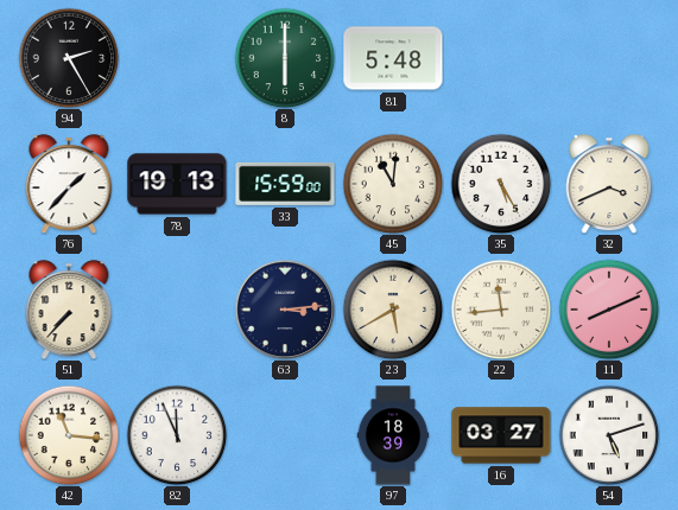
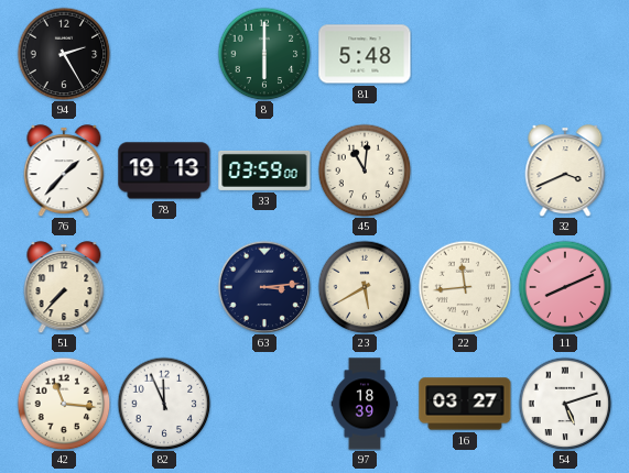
33: 15:59 -> 03:59
35: 5:25 -> none
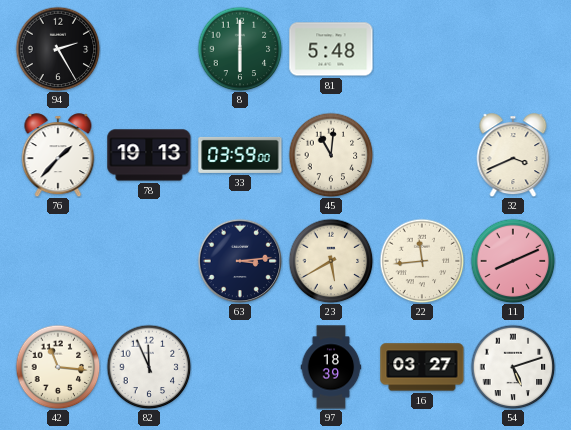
51: 7:37 -> none
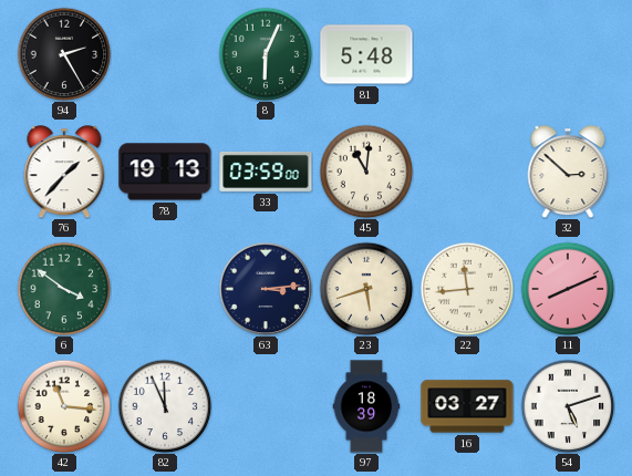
8: 6:00 -> 6:04
32: 3:41 -> 2:52
6: none -> 3:51
23: 5:40 -> 5:42
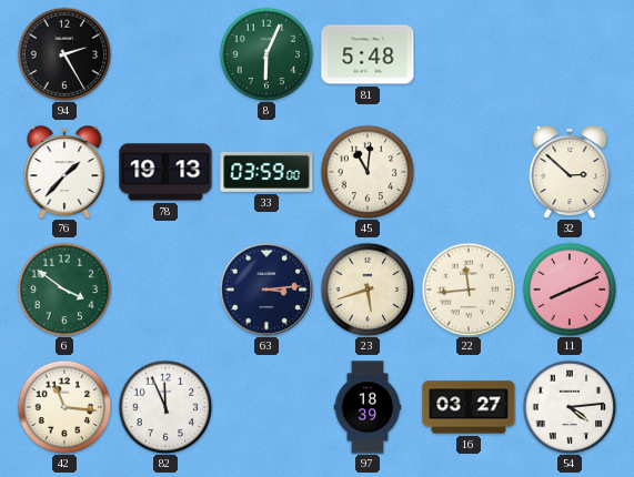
54: 5:12 -> 4:14
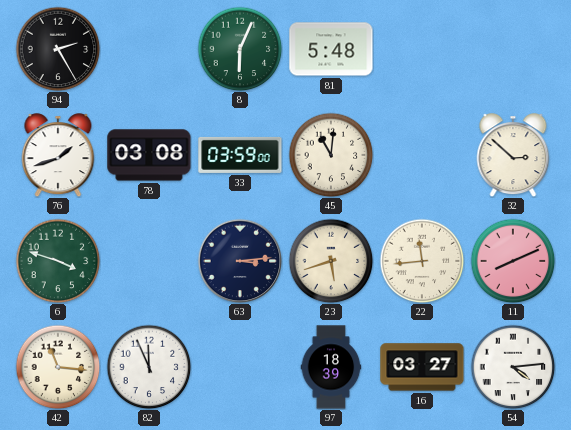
76: 1:37 -> 1:42
78: 19:13 -> 03:08
6: 3:51 -> 3:48
